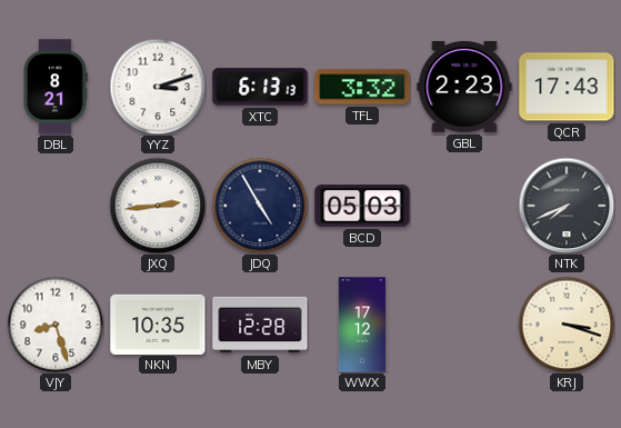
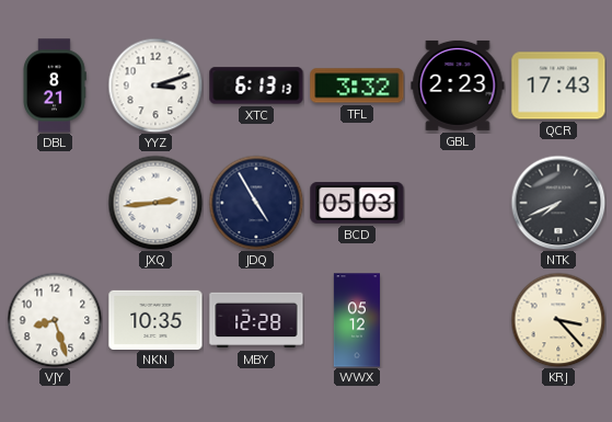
WWX: 17:12 -> 05:12
KRJ: 3:18 -> 3:23
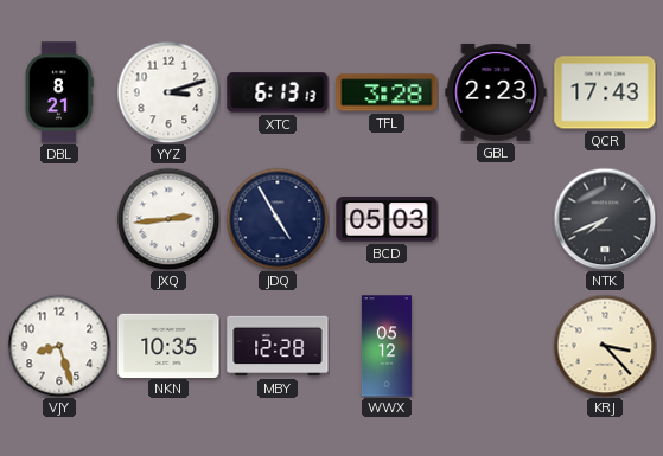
TFL: 3:32 -> 3:28
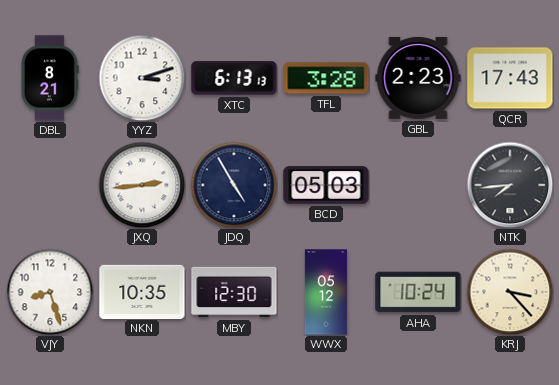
NTK: 7:41 -> 7:44
MBY: 12:28 -> 12:30
AHA: none -> 10:24
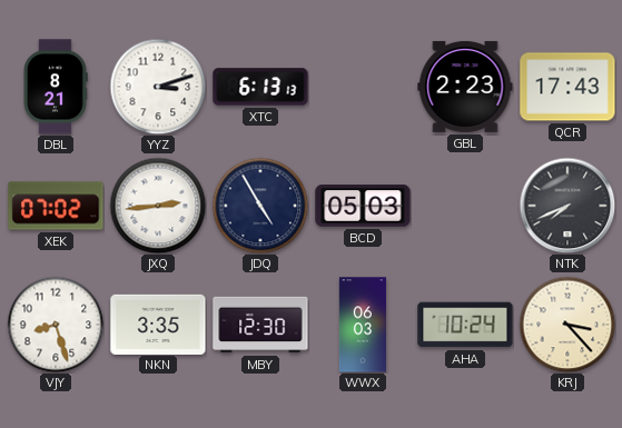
TFL: 3:28 -> none
XEK: none -> 07:02
NTK: 7:44 -> 7:41
NKN: 10:35 -> 3:35
WWX: 05:12 -> 06:03
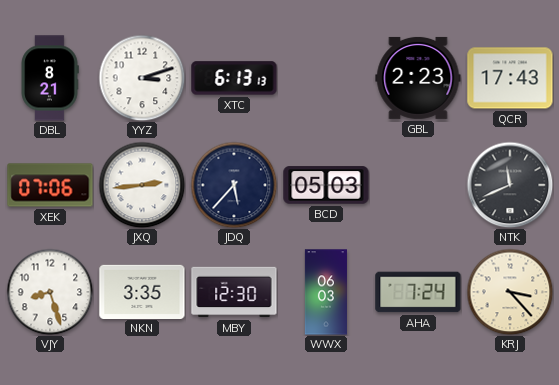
XEK: 07:02 -> 07:06
JDQ: 4:55 -> 5:37
NTK: 7:41 -> 11:41
AHA: 10:24 -> 7:24
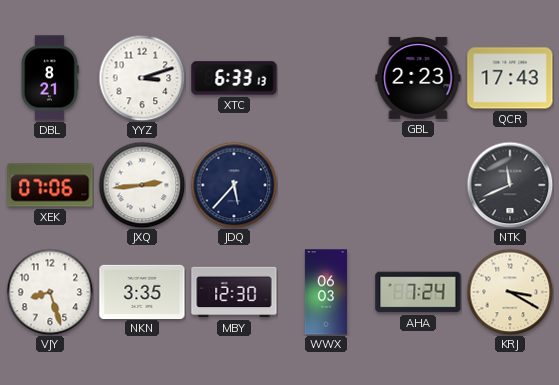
XTC: 6:13 -> 6:33
BCD: 05:03 -> none
KRJ: 3:23 -> 3:20
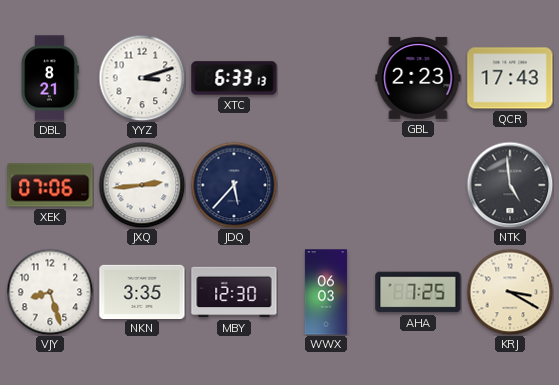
NTK: 11:41 -> 4:59
AHA: 7:24 -> 7:25
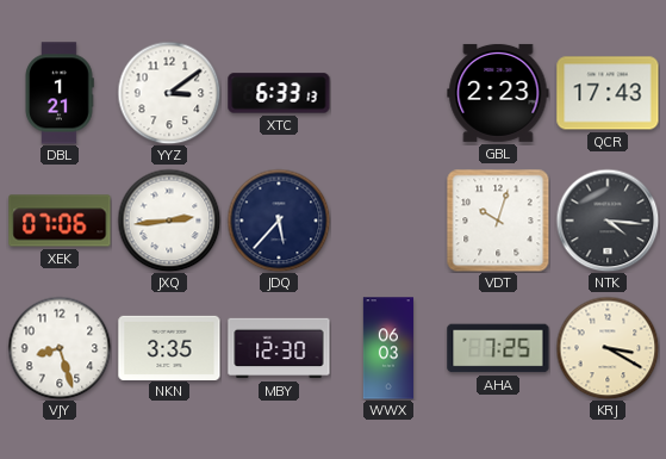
DBL: 8:21 -> 1:21
YYZ: 3:12 -> 3:09
VDT: none -> 10:03
NTK: 4:59 -> 4:16
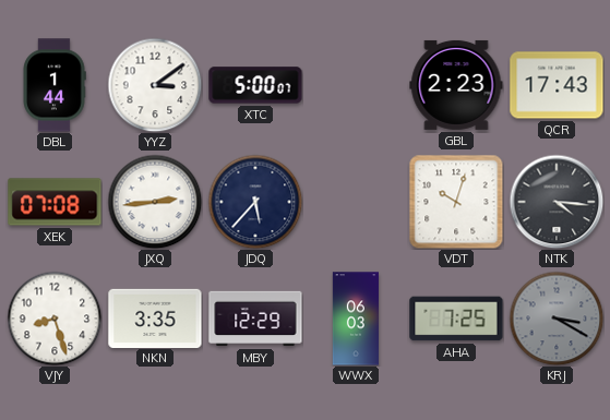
DBL: 1:21 -> 1:44
XTC: 6:33 -> 5:00
XEK: 07:06 -> 07:08
MBY: 12:30 -> 12:29
KRJ dial: cream -> grey
